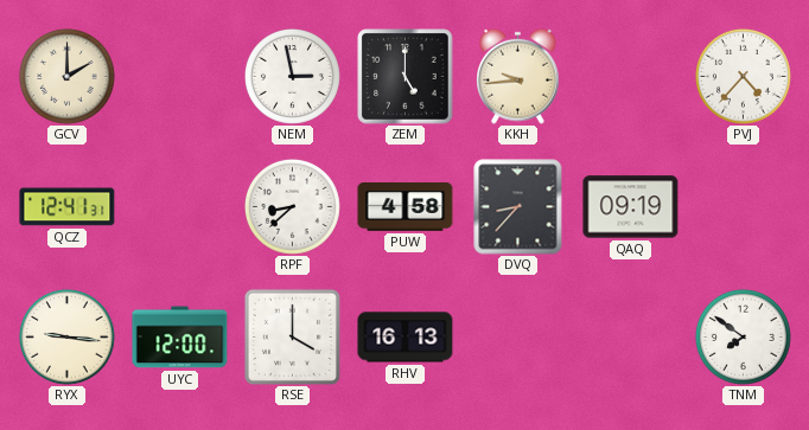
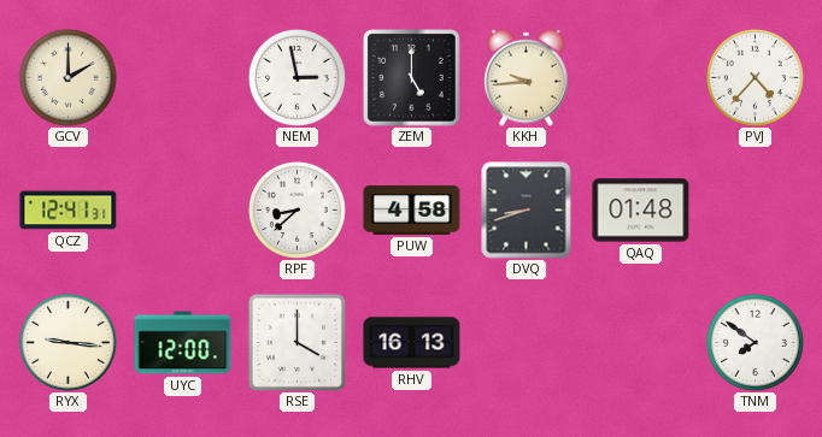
DVQ: 8:37 -> 8:42
QAQ: 09:19 -> 01:48
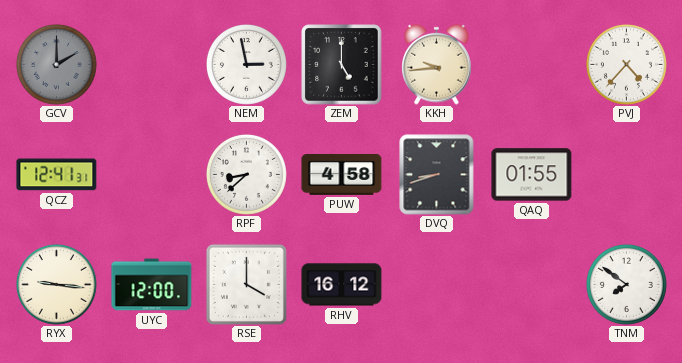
GCV dial: cream -> grey
QAQ: 01:48 -> 01:55
RHV: 16:13 -> 16:12
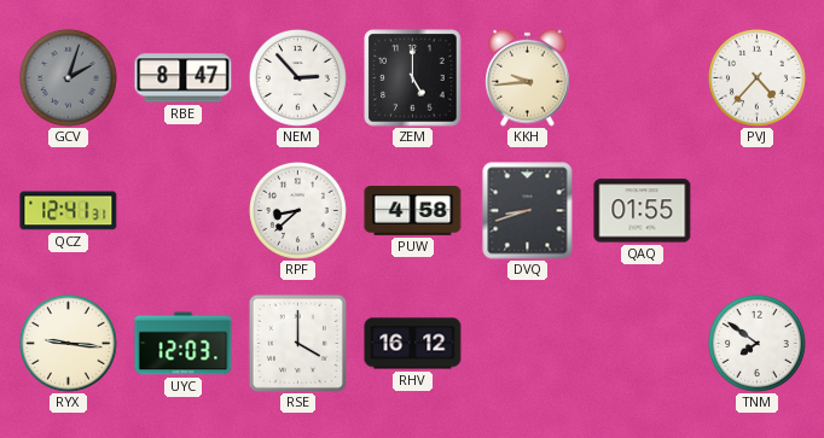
GCV: 2:00 -> 2:03
RBE: none -> 8:47
NEM: 2:58 -> 2:53
UYC: 12:00 -> 12:03
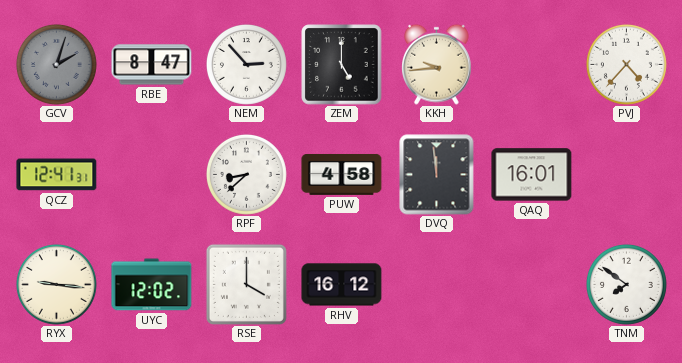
DVQ: 8:42 -> 11:59
QAQ: 01:55 -> 16:01
UYC: 12:03 -> 12:02
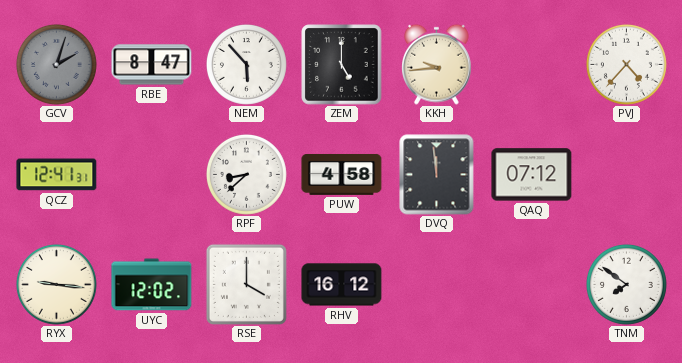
NEM: 2:53 -> 5:53
QAQ: 16:01 -> 07:12
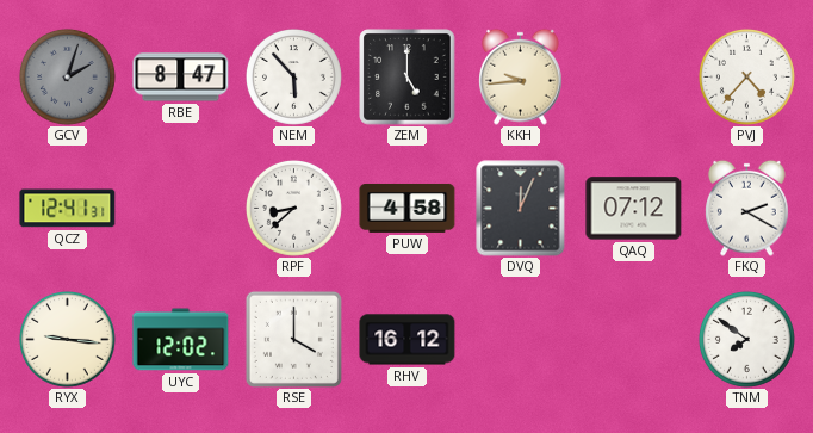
DVQ: 11:59 -> 12:04
FKQ: none -> 2:20
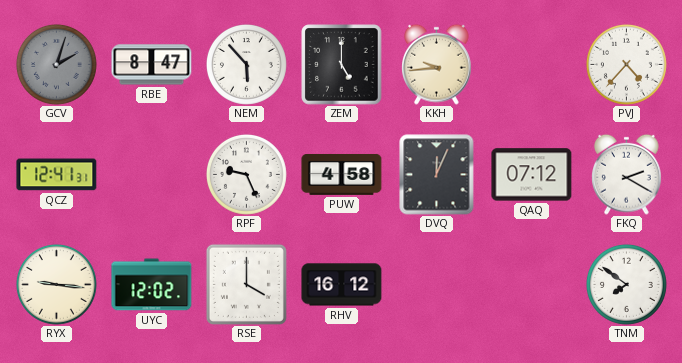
RPF: 8:38 -> 9:26
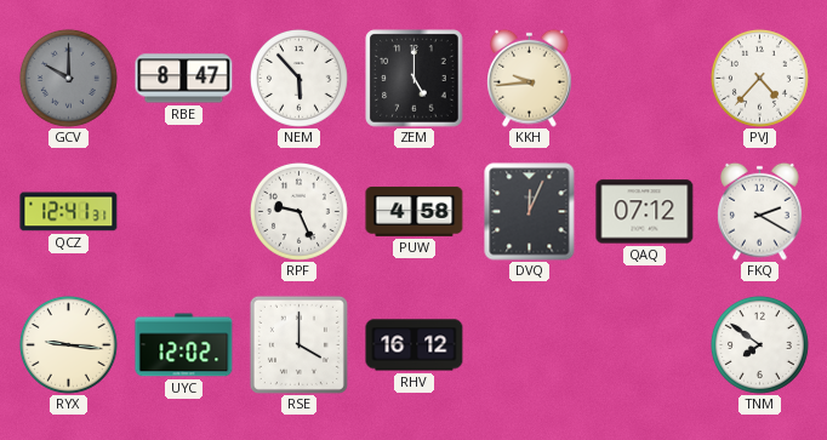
GCV: 2:03 -> 10:00
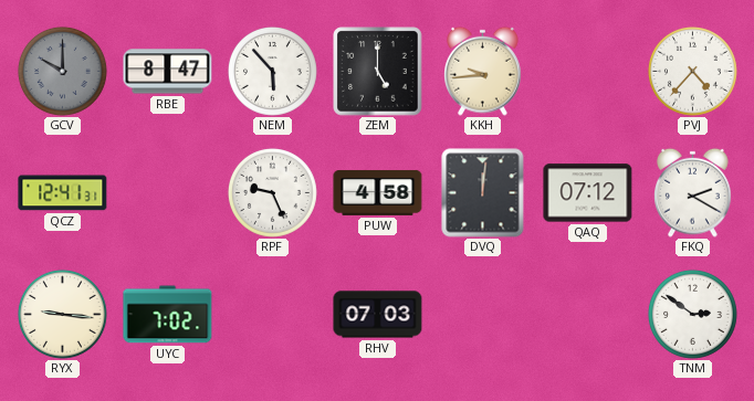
DVQ: 12:04 -> 12:01
UYC: 12:02 -> 7:02
RSE: 4:00 -> none
RHV: 16:12 -> 07:03
TNM: 7:51 -> 2:51
